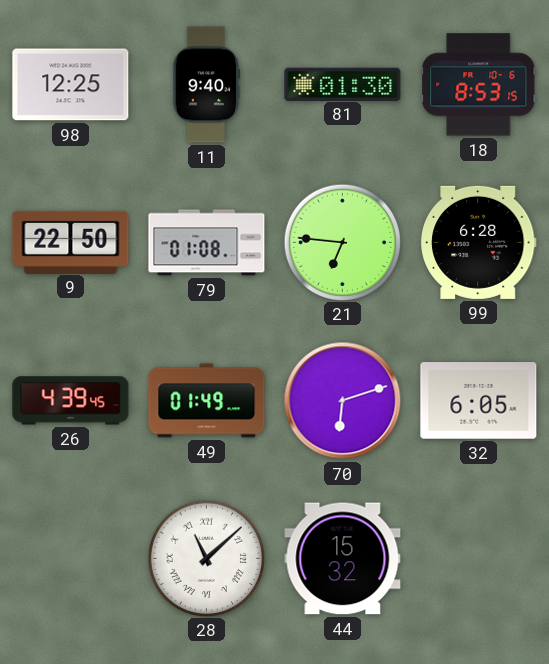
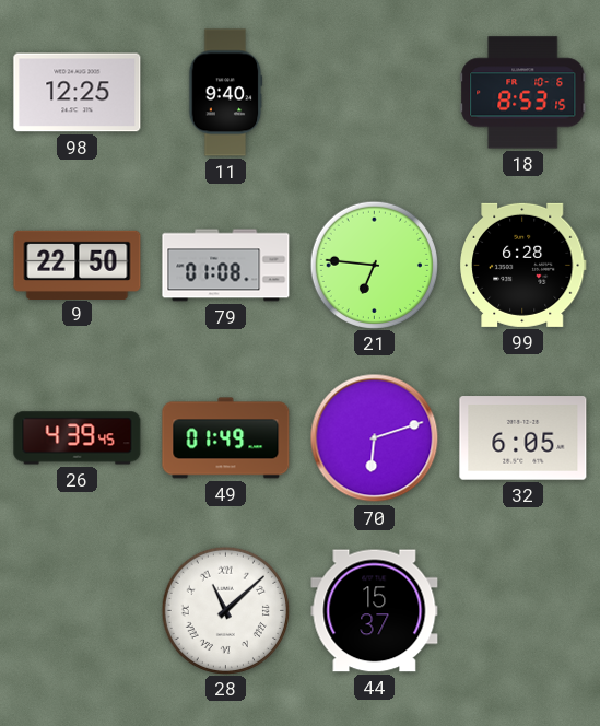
81: 01:30 -> none
44: 15:32 -> 15:37
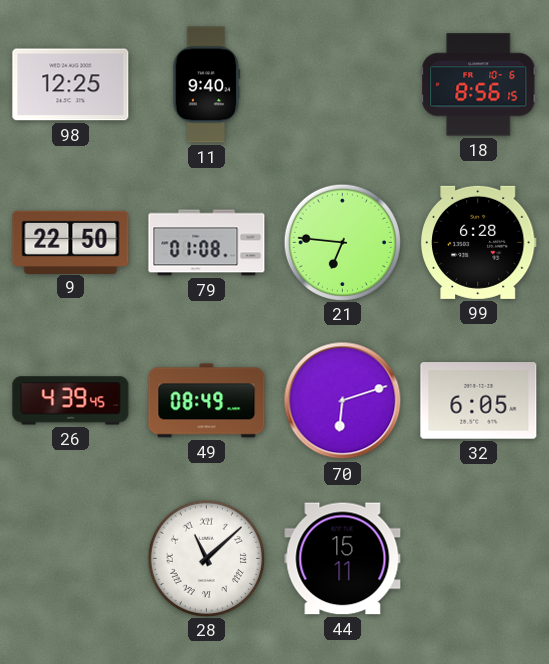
18: 8:53 -> 8:56
49: 01:49 -> 08:49
44: 15:37 -> 15:11
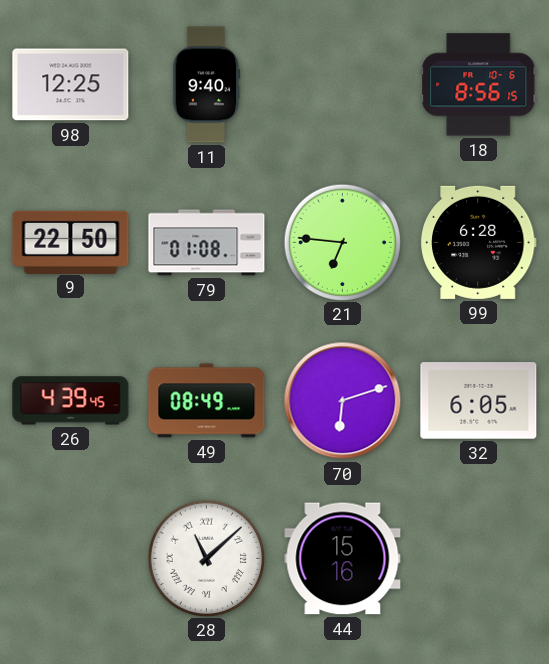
44: 15:11 -> 15:16
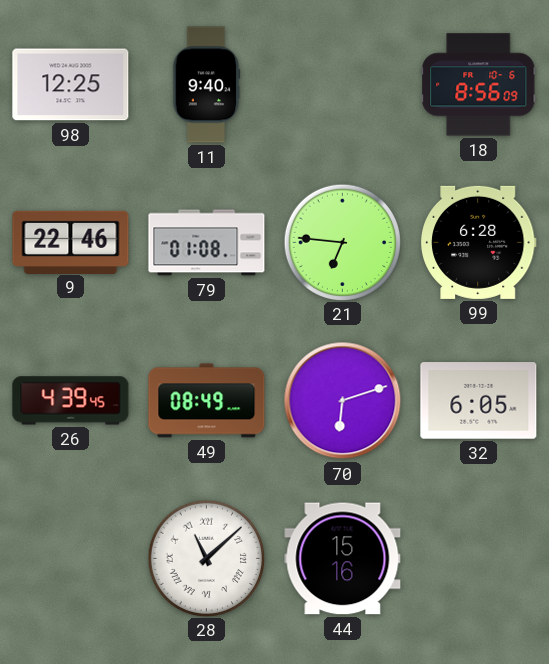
18: 8:56:15 -> 8:56:09
9: 22:50 -> 22:46
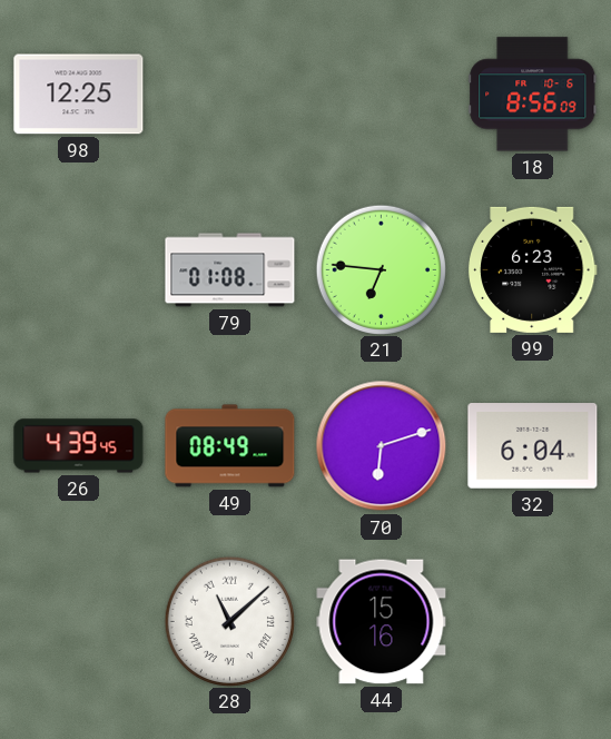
11: 9:40 -> none
9: 22:46 -> none
99: 6:28 -> 6:23
32: 6:05 -> 6:04
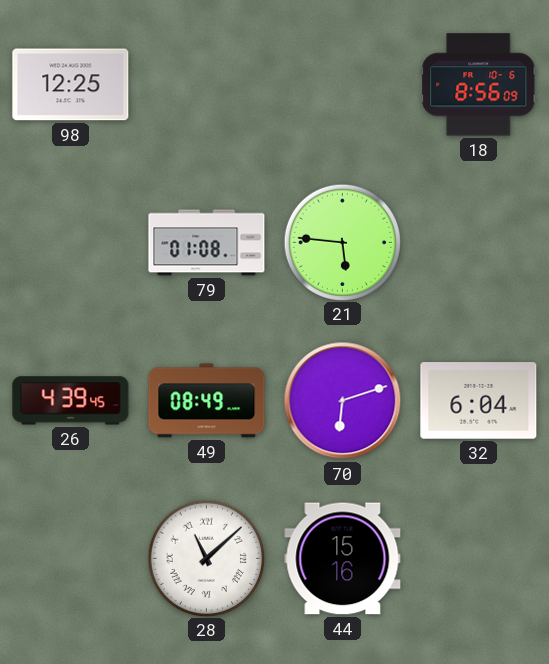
21: 6:46 -> 5:46
99: 6:23 -> none
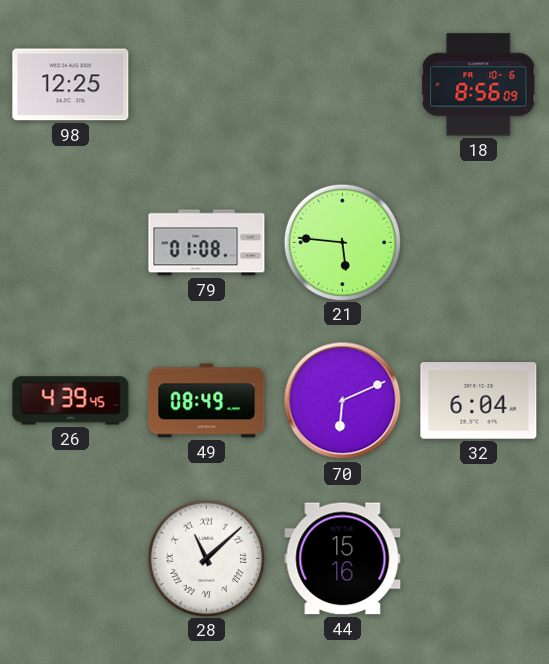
70: 6:12 -> 6:11
